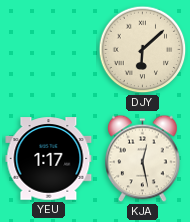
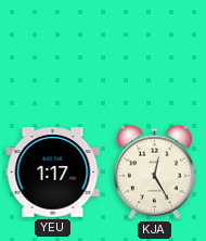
DJY: 6:08 -> none
KJA: 12:28 -> 12:25
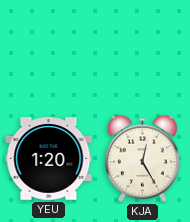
YEU: 1:17 -> 1:20
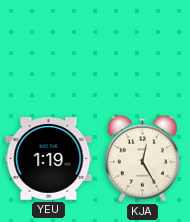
YEU: 1:20 -> 1:19
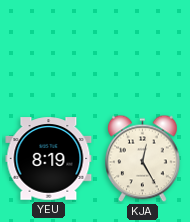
YEU: 1:19 -> 8:19
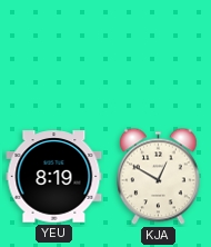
KJA: 12:25 -> 12:50
